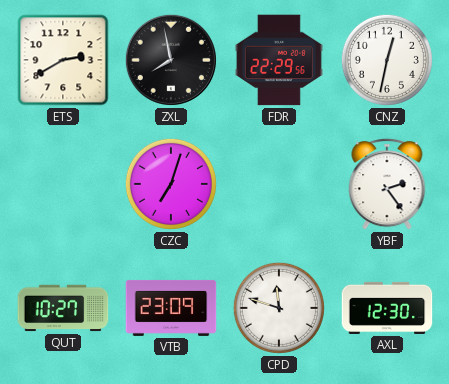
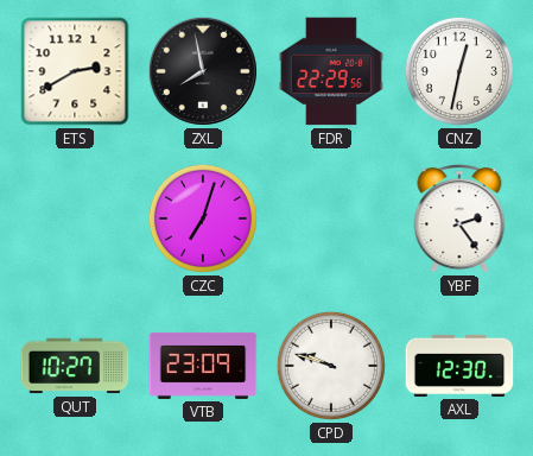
CPD: 11:48 -> 9:48
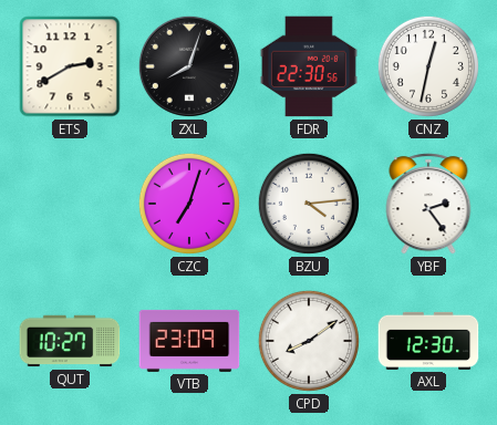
ZXL: 7:58 -> 8:03
FDR: 22:29 -> 22:30
BZU: none -> 4:14
CPD: 9:48 -> 8:09
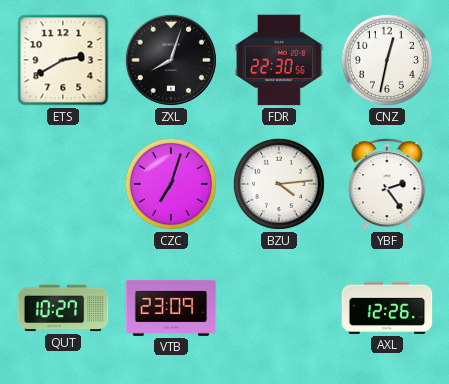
CPD: 8:09 -> none
AXL: 12:30 -> 12:26
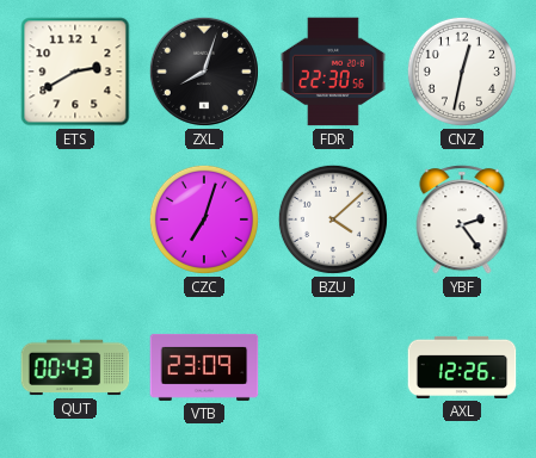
BZU: 4:14 -> 4:08
QUT: 10:27 -> 00:43
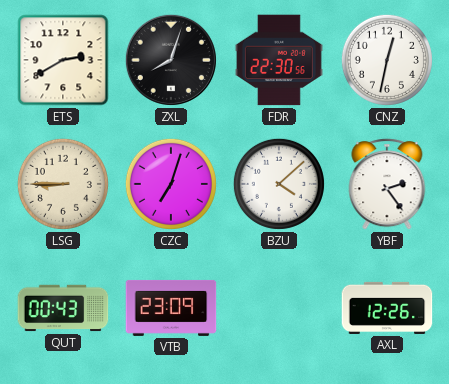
LSG: none -> 8:45
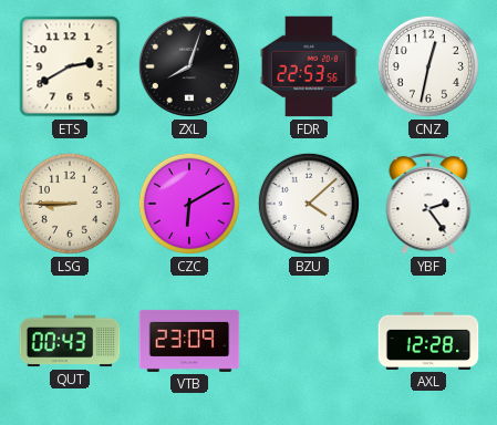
FDR: 22:30 -> 22:53
CZC: 7:03 -> 6:10
AXL: 12:26 -> 12:28
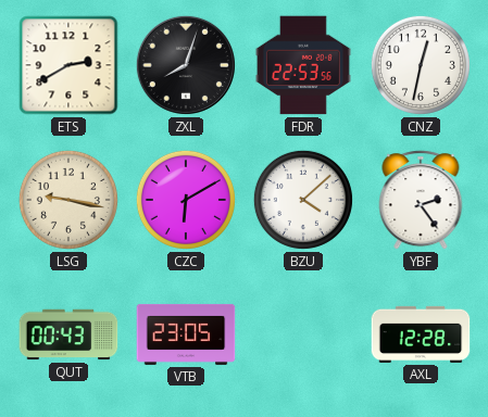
LSG: 8:45 -> 9:17
VTB: 23:09 -> 23:05
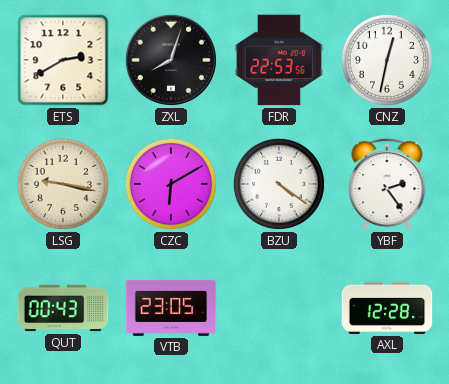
BZU: 4:08 -> 4:21
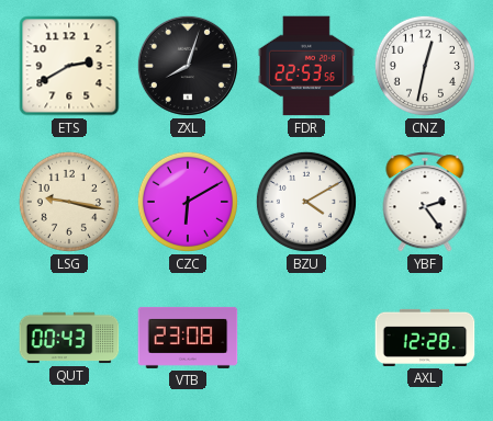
BZU: 4:21 -> 4:10
VTB: 23:05 -> 23:08
